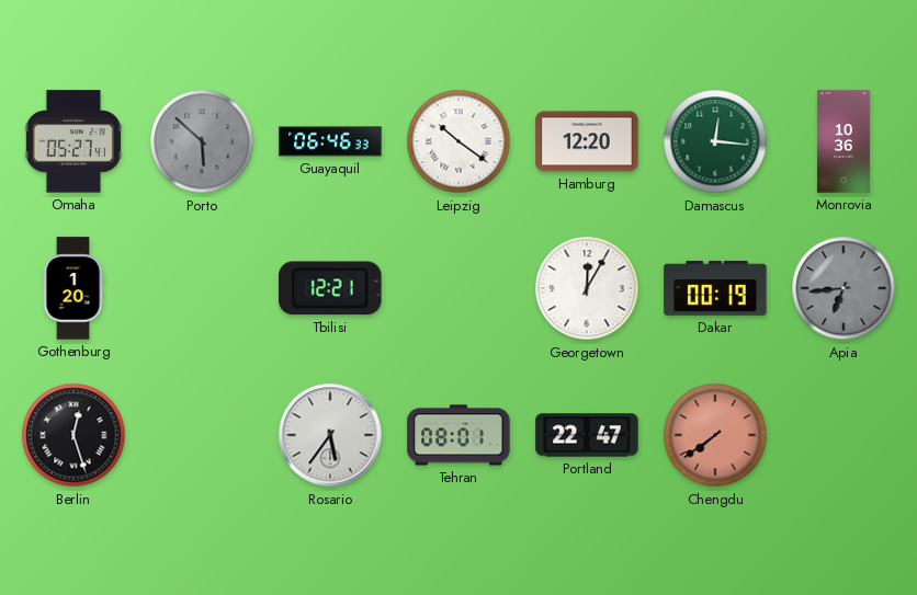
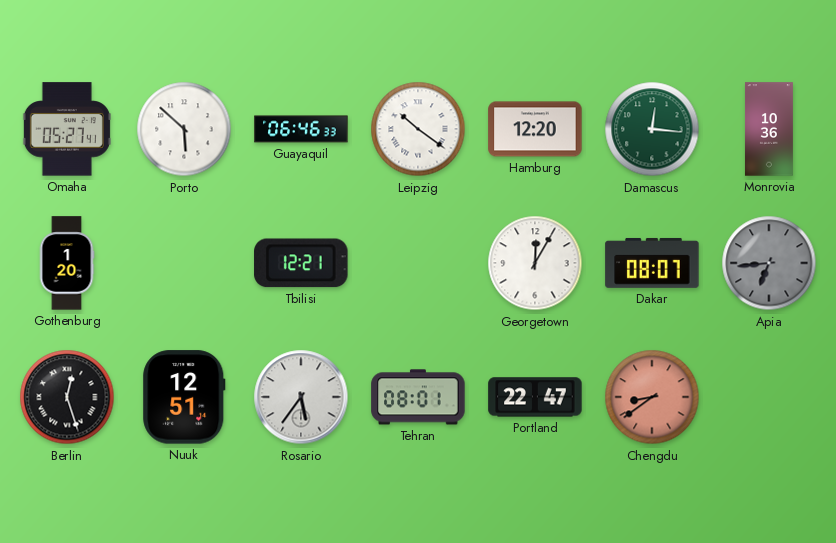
Porto dial: grey -> white
Dakar: 00:19 -> 08:07
Nuuk: none -> 12:51
Chengdu: 7:39 -> 8:39
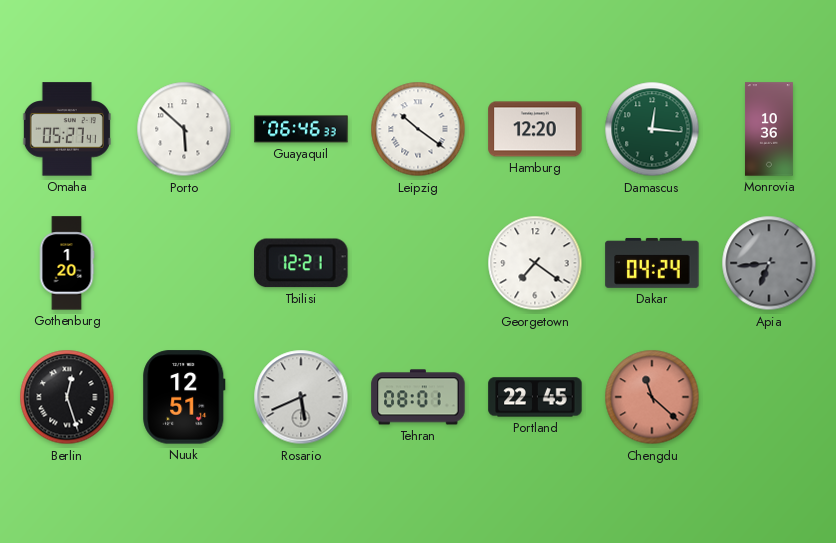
Georgetown: 12:05 -> 7:21
Dakar: 08:07 -> 04:24
Rosario: 5:36 -> 5:41
Portland: 22:47 -> 22:45
Chengdu: 8:39 -> 11:22
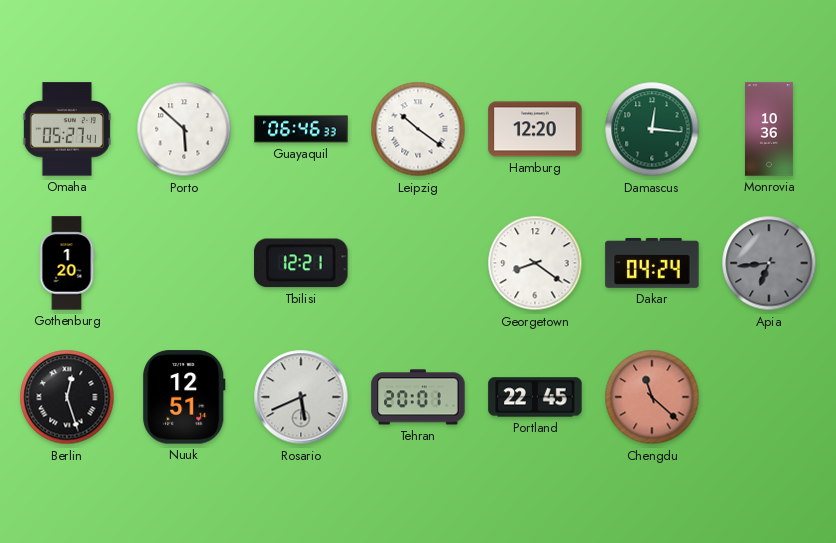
Georgetown: 7:21 -> 8:21
Tehran: 08:01 -> 20:01
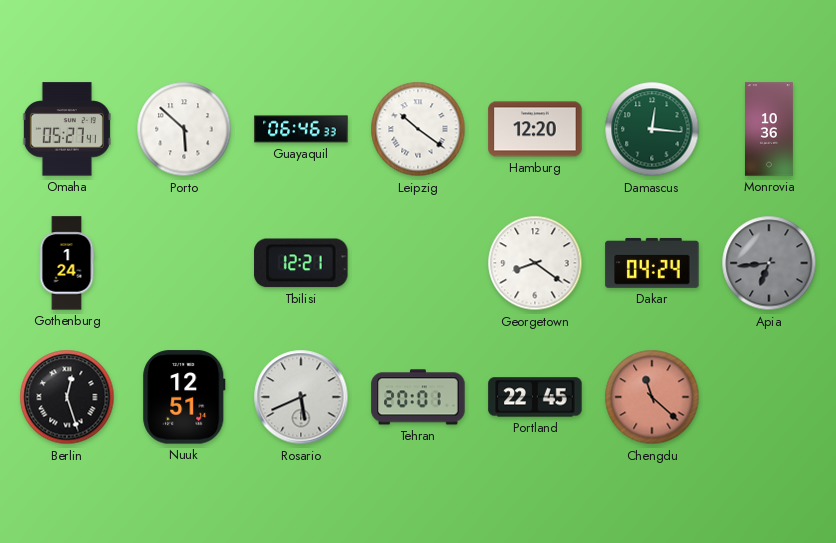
Gothenburg: 1:20 -> 1:24
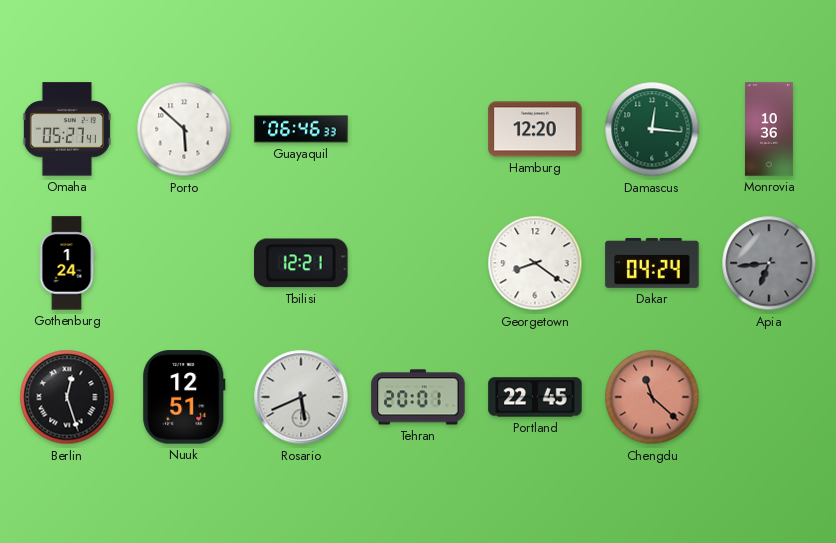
Leipzig: 10:21 -> none
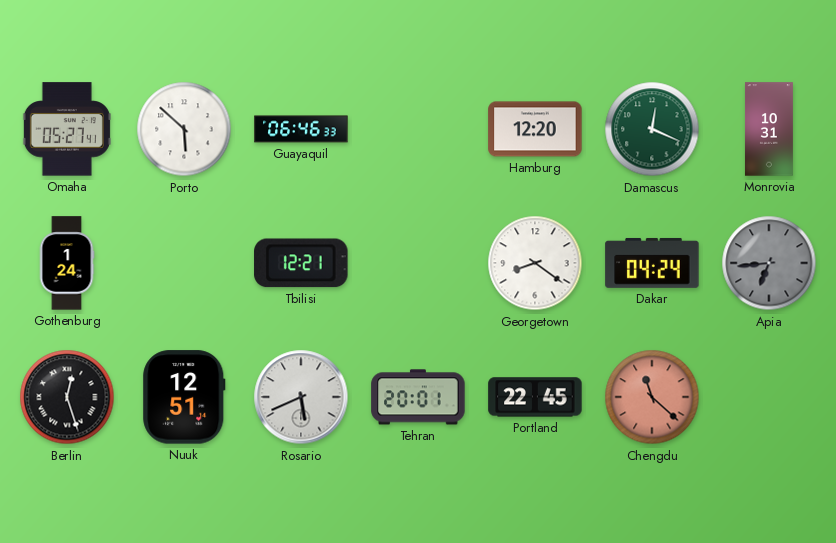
Damascus: 12:16 -> 12:19
Monrovia: 10:36 -> 10:31
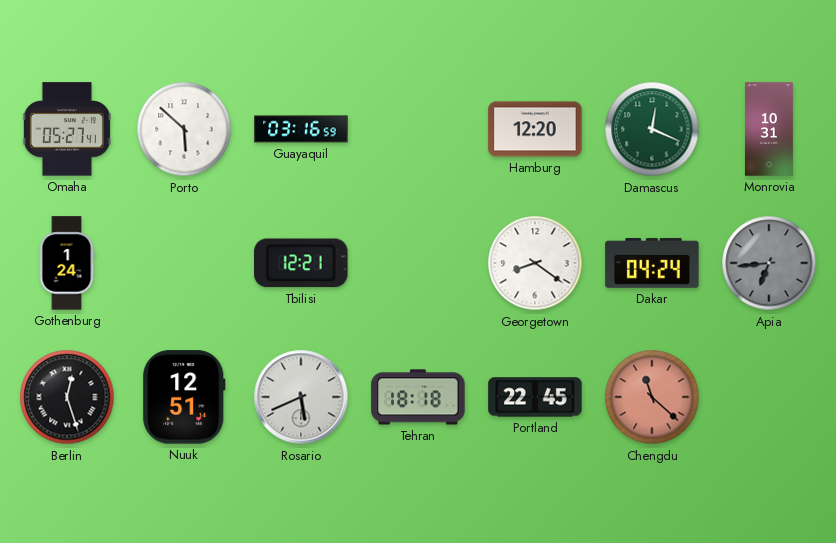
Guayaquil: 06:46 -> 03:16
Tehran: 20:01 -> 18:18
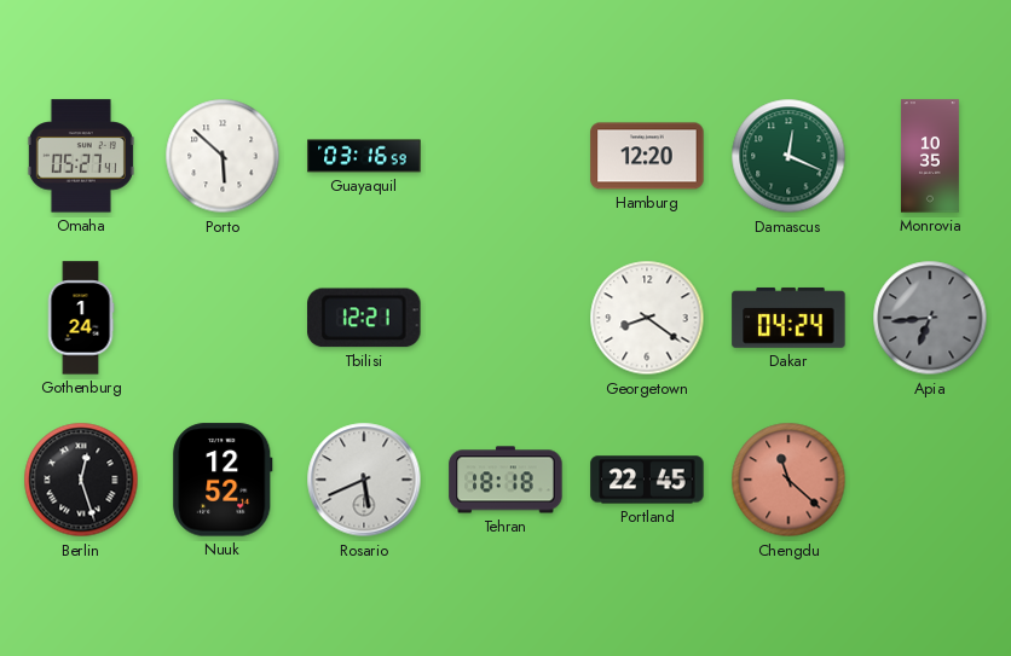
Monrovia: 10:31 -> 10:35
Nuuk: 12:51 -> 12:52
